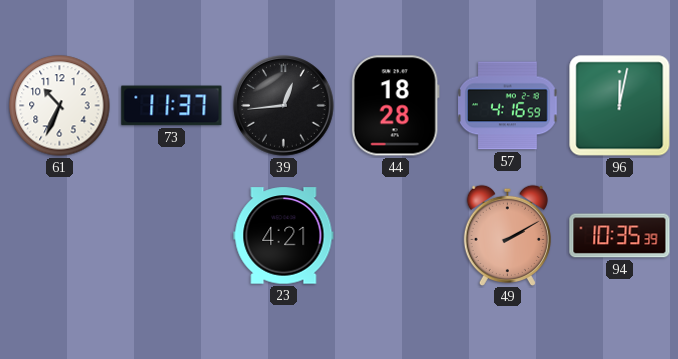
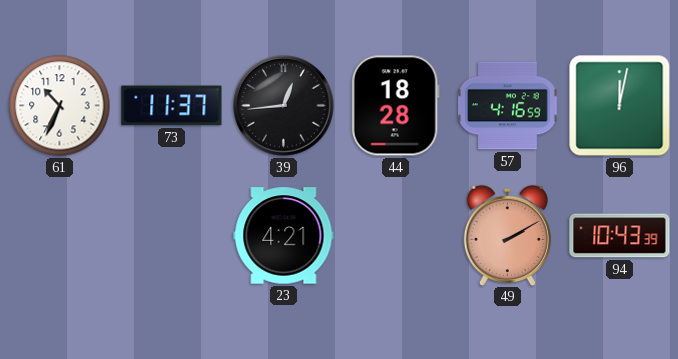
94: 10:35 -> 10:43
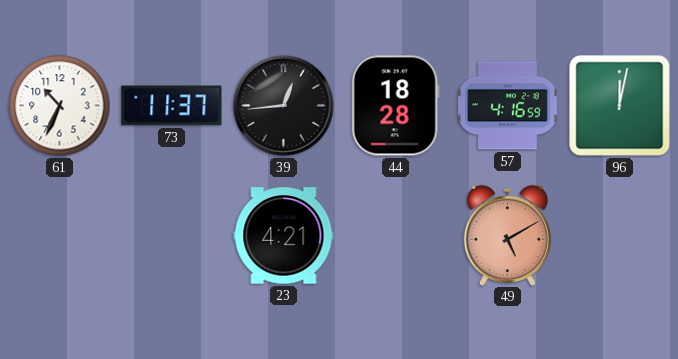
49: 2:10 -> 5:10
94: 10:43 -> none
